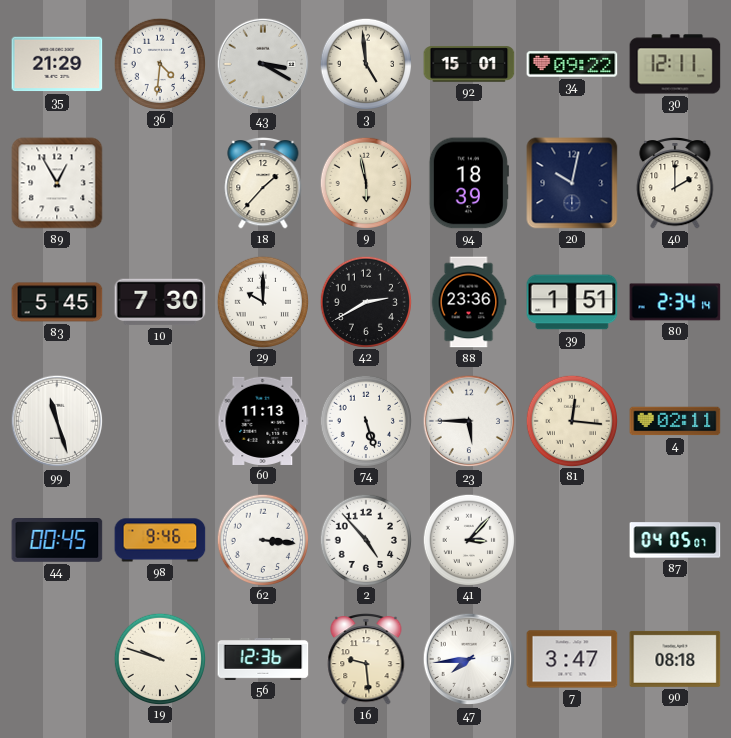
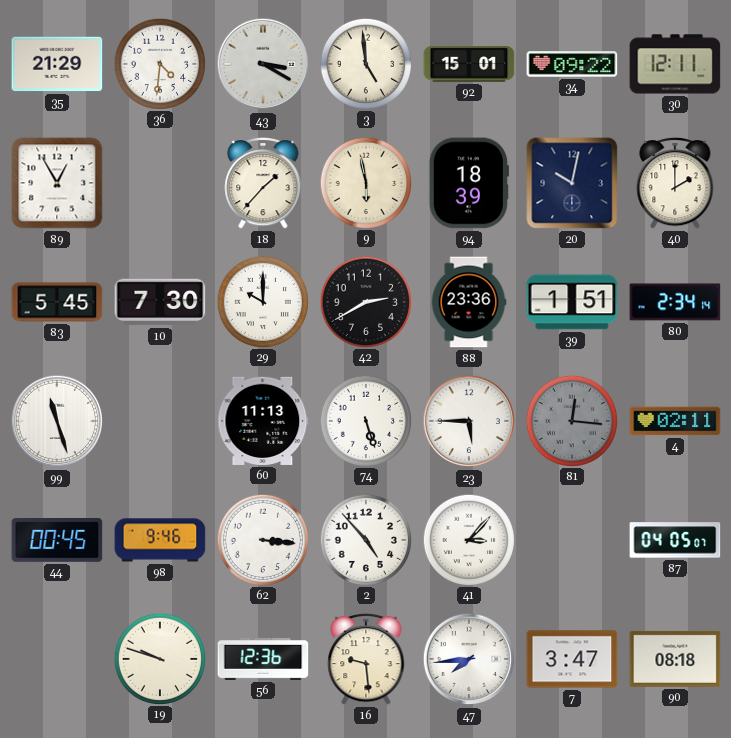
81 dial: cream -> grey
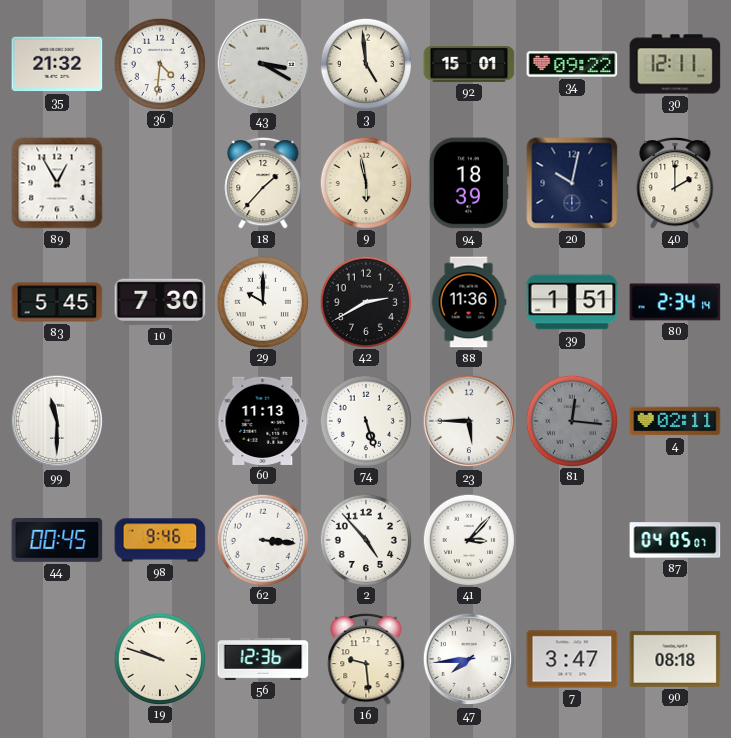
35: 21:29 -> 21:32
88: 23:36 -> 11:36
99: 11:27 -> 11:30
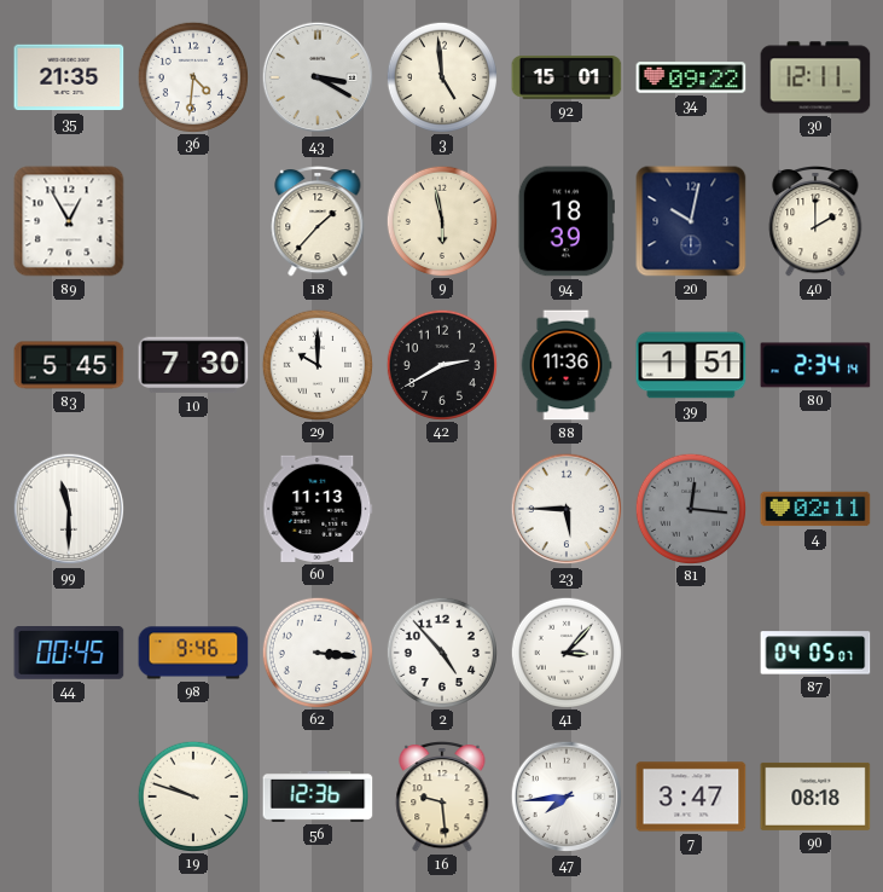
35: 21:32 -> 21:35
74: 5:27 -> none
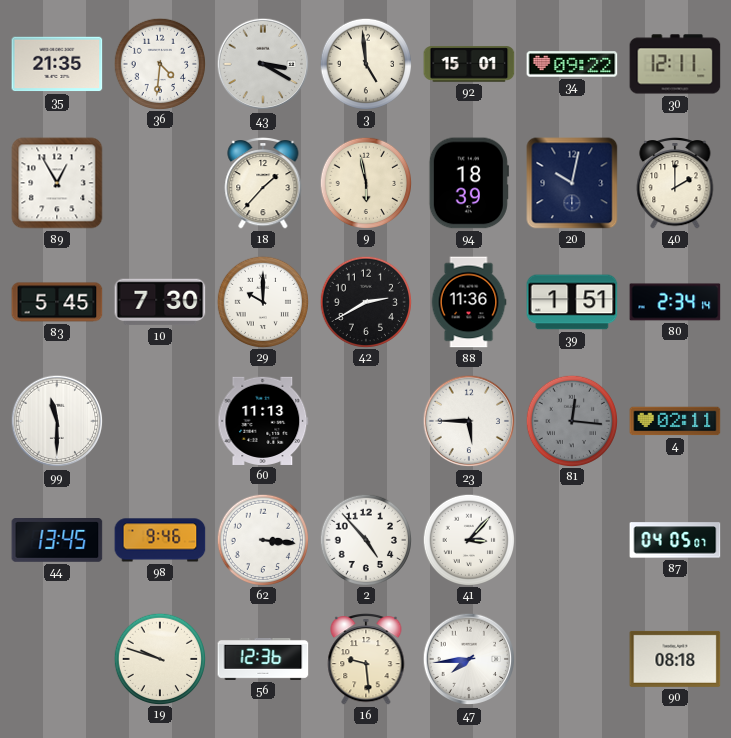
44: 00:45 -> 13:45
7: 3:47 -> none
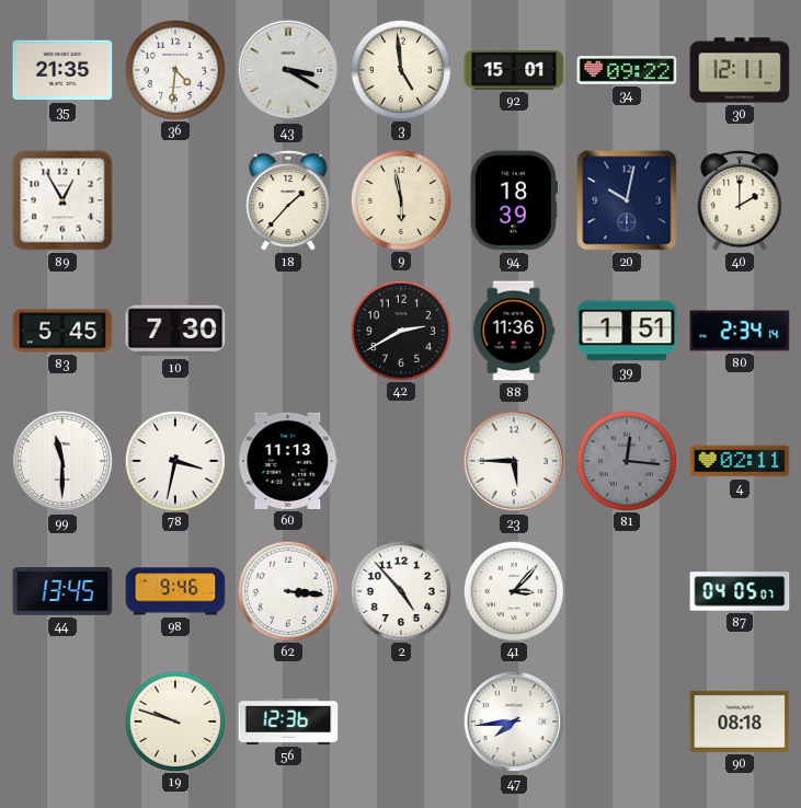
29: 10:00 -> none
78: none -> 3:32
16: 9:29 -> none
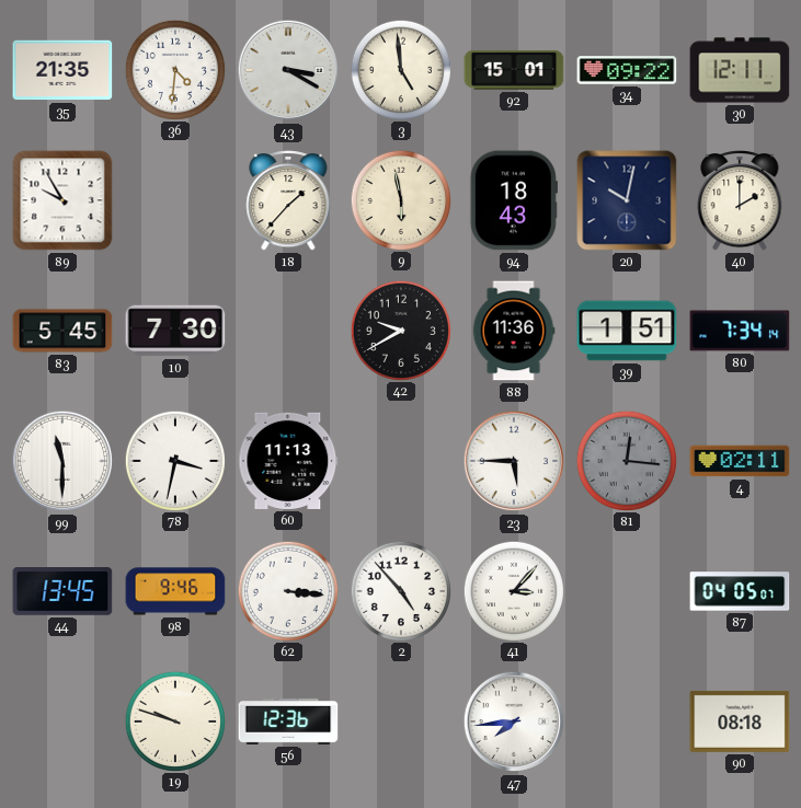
89: 12:55 -> 9:55
94: 18:39 -> 18:43
42: 2:40 -> 9:40
80: 2:34 -> 7:34
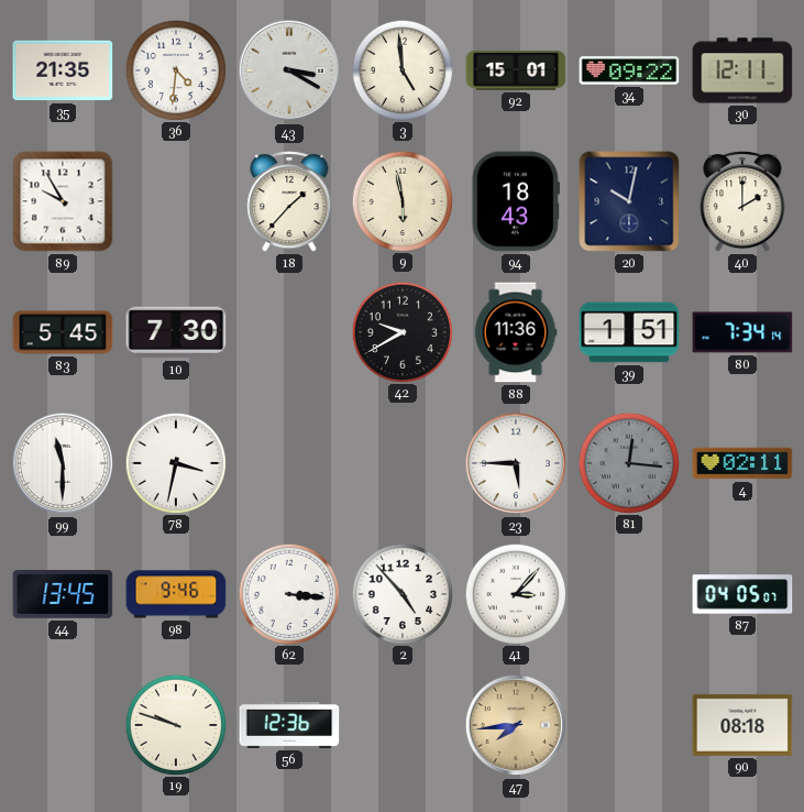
60: 11:13 -> none
47 dial: white -> champagne
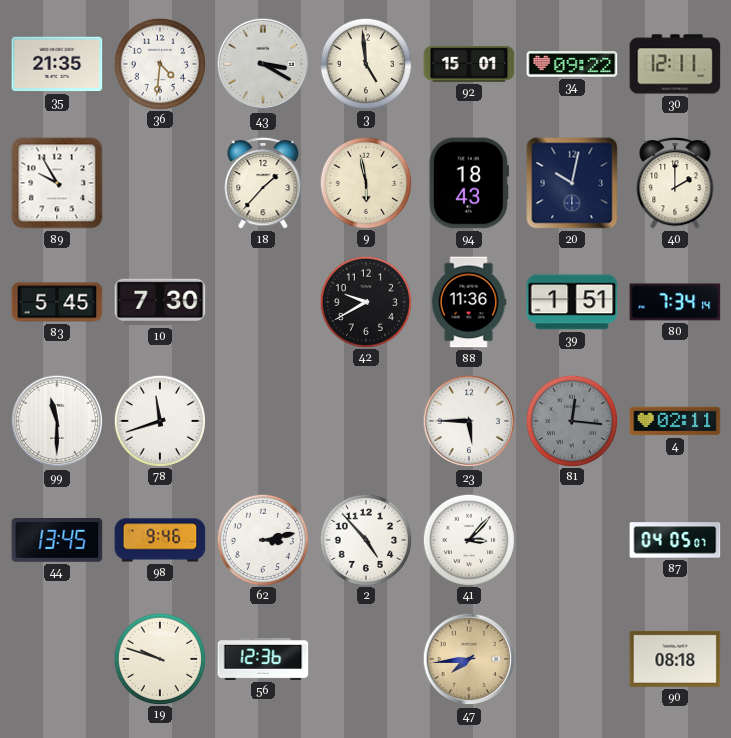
78: 3:32 -> 11:42
62: 3:16 -> 3:13
